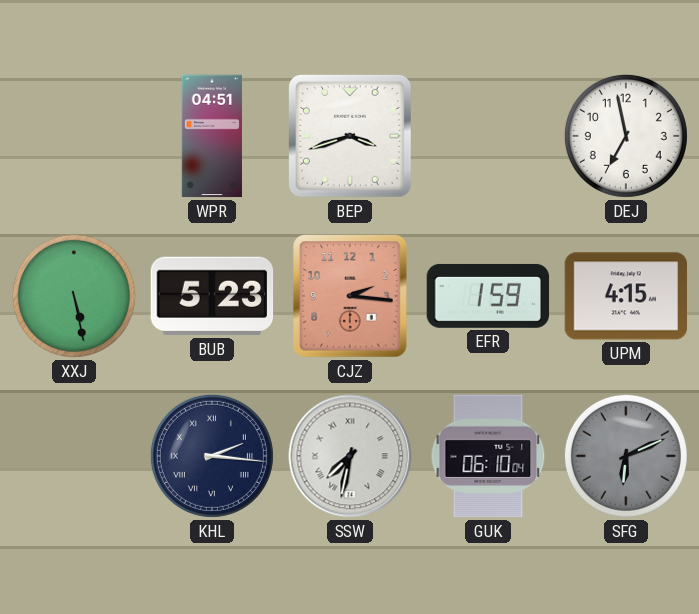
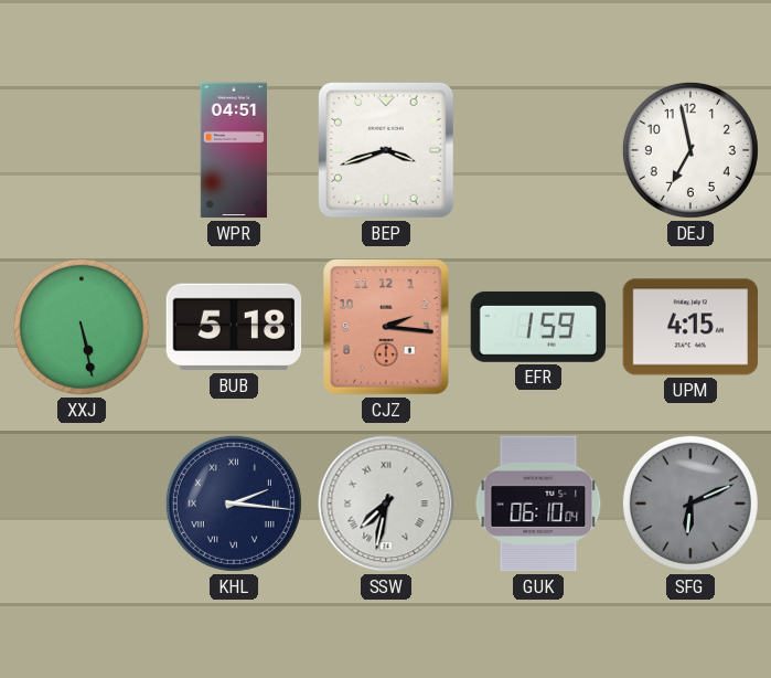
BUB: 5:23 -> 5:18
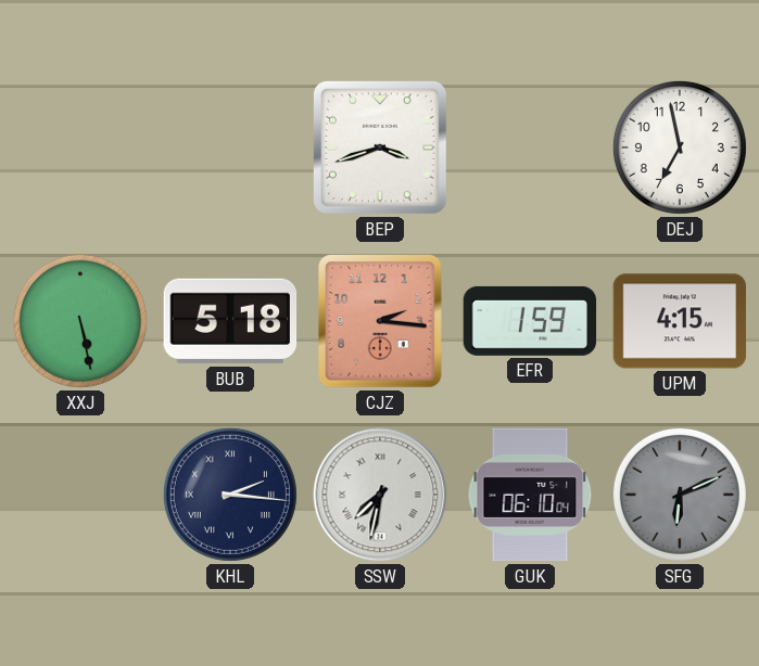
WPR: 04:51 -> none
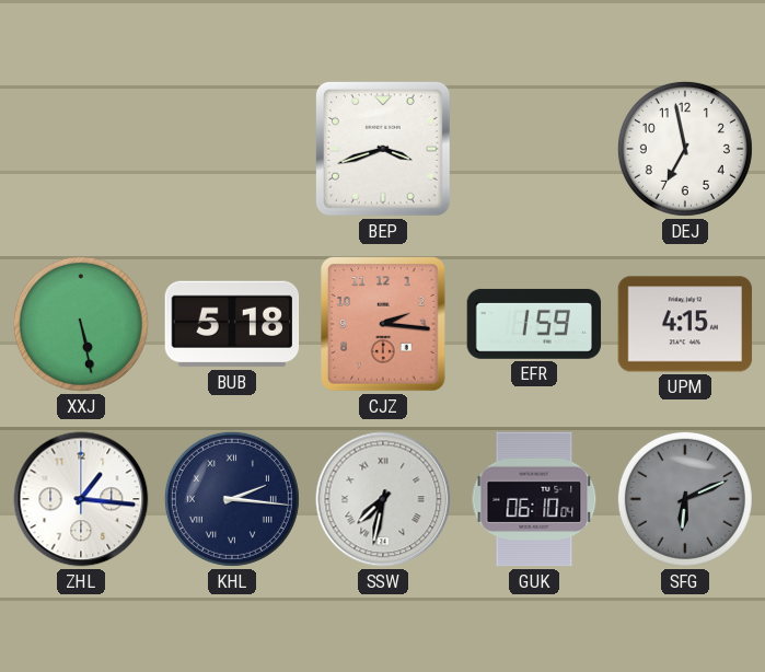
ZHL: none -> 1:16
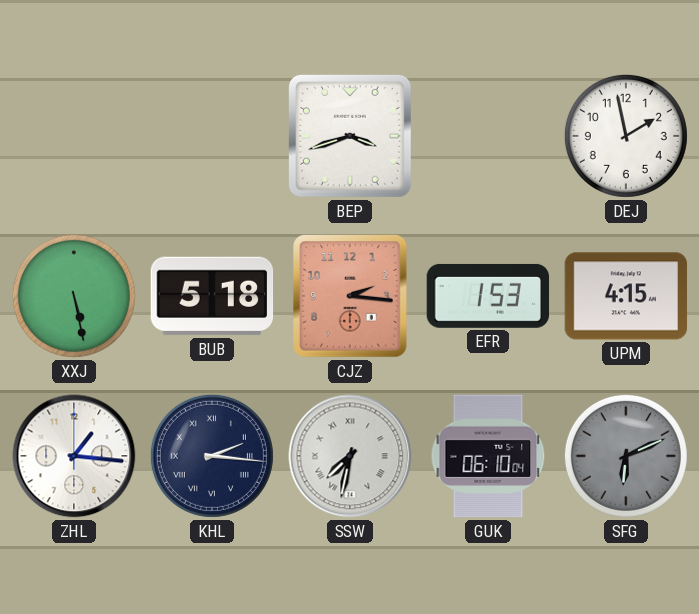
DEJ: 6:58 -> 1:58
EFR: 1:59 -> 1:53
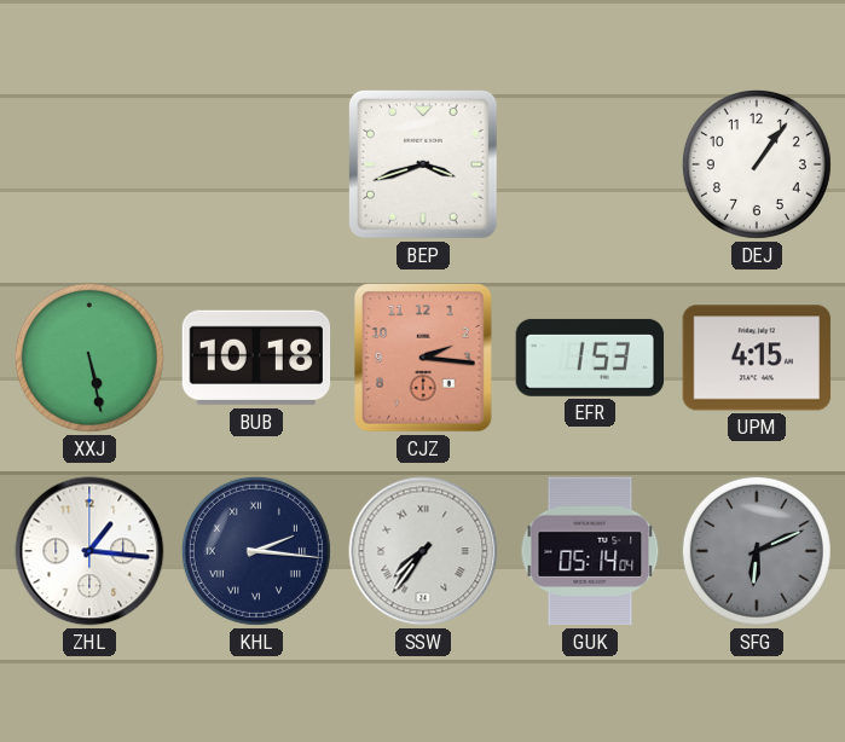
DEJ: 1:58 -> 1:06
BUB: 5:18 -> 10:18
SSW: 7:32 -> 7:36
GUK: 06:10 -> 05:14
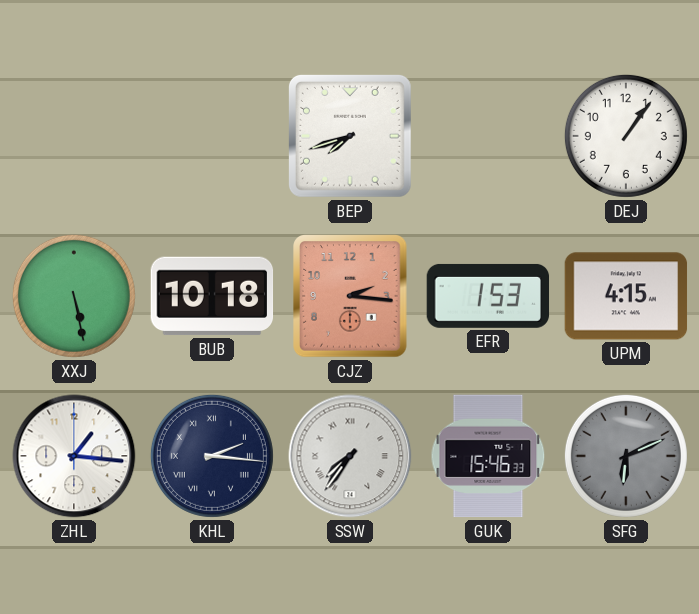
BEP: 3:42 -> 7:42
GUK: 05:14 -> 15:46
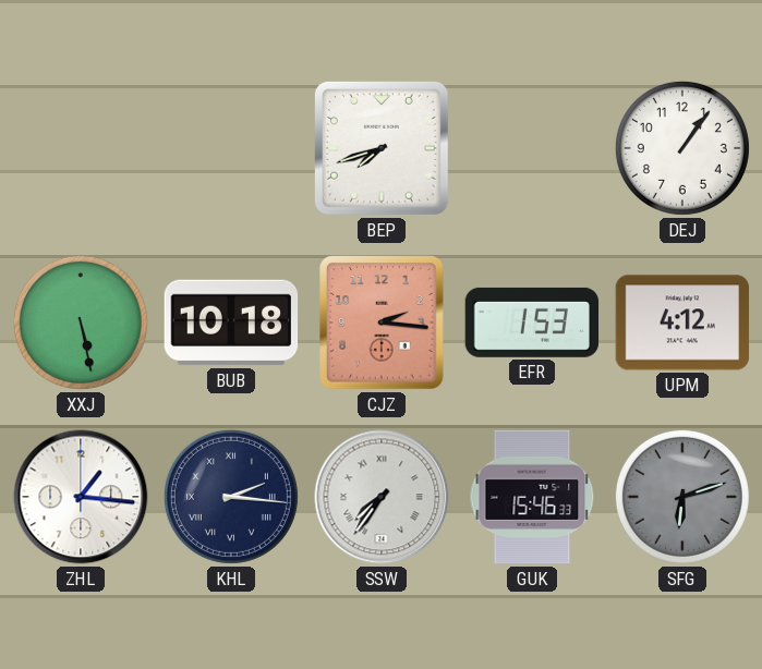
UPM: 4:15 -> 4:12
SFG: 6:11 -> 6:12
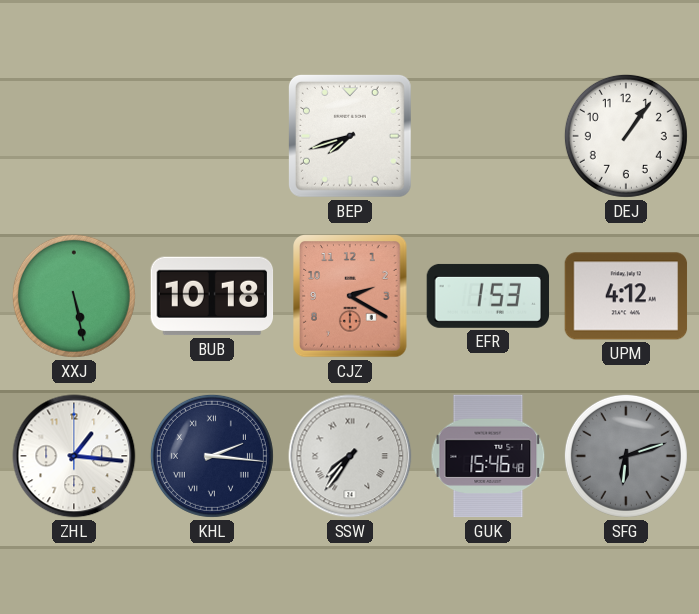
CJZ: 2:16 -> 2:20
GUK: 15:46:33 -> 15:46:48
